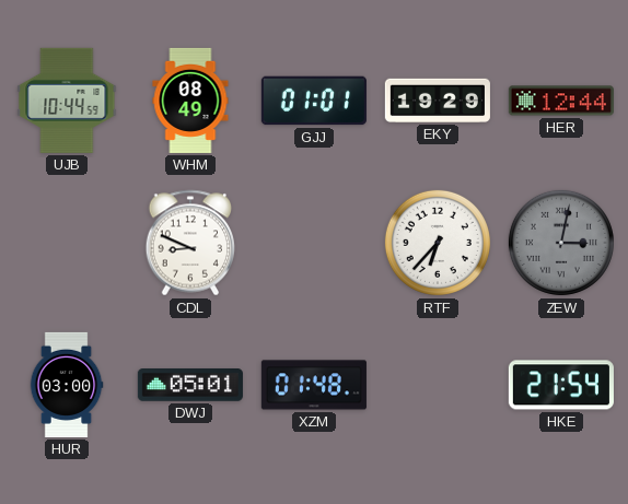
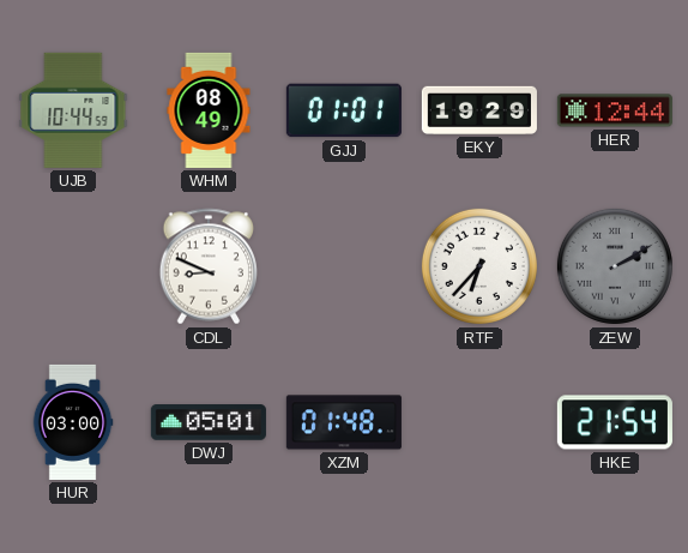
ZEW: 3:02 -> 2:10
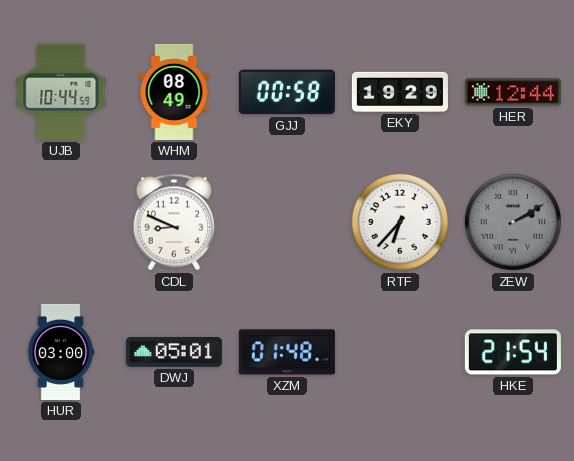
GJJ: 01:01 -> 00:58
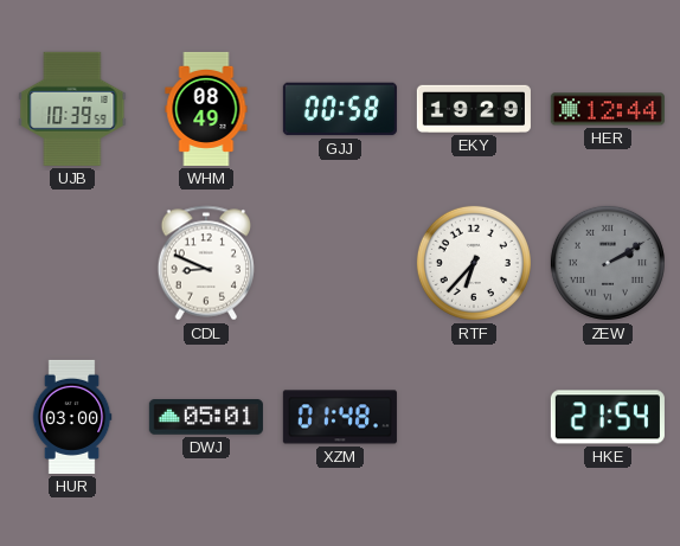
UJB: 10:44 -> 10:39
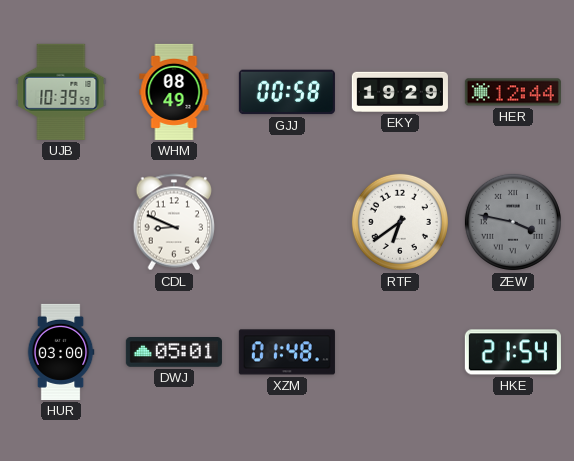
RTF: 6:37 -> 6:39
ZEW: 2:10 -> 3:47
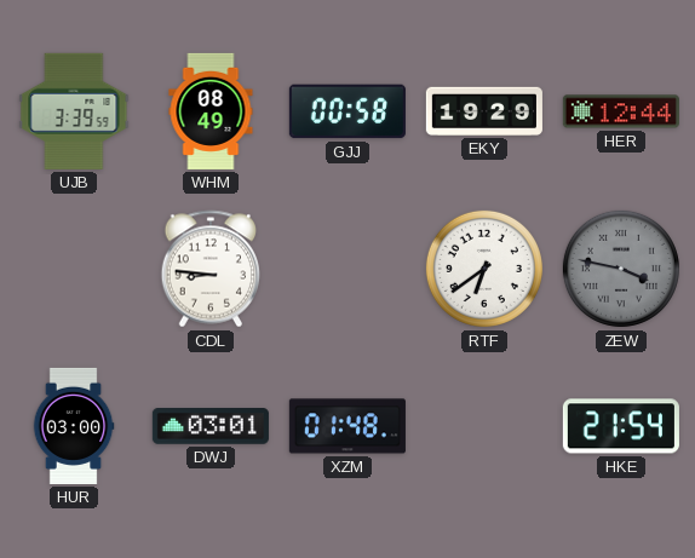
UJB: 10:39 -> 3:39
CDL: 8:49 -> 8:46
DWJ: 05:01 -> 03:01
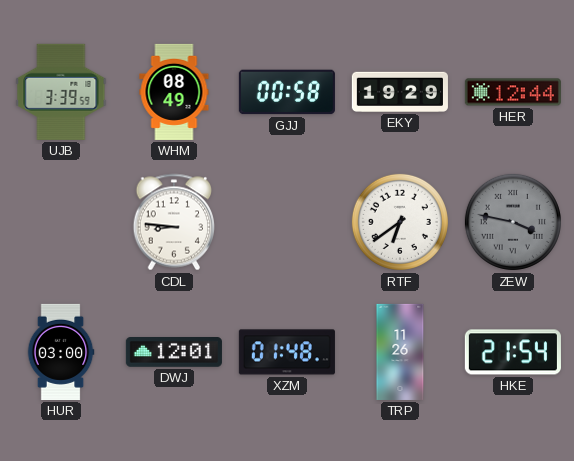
DWJ: 03:01 -> 12:01
TRP: none -> 11:26
